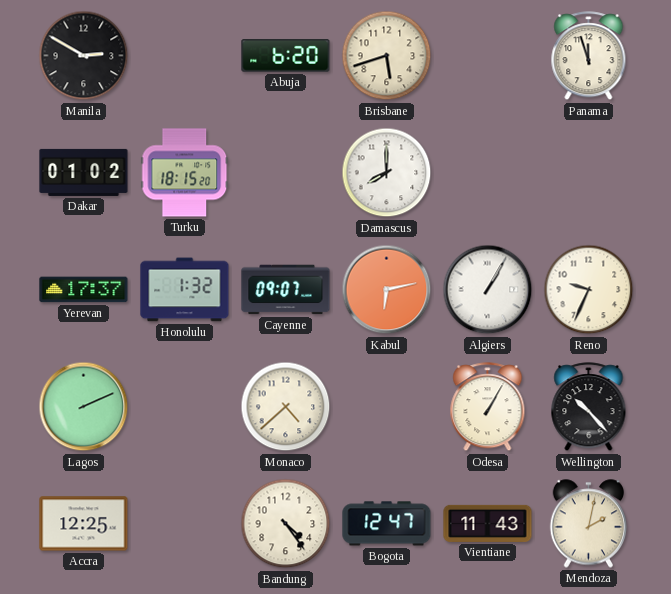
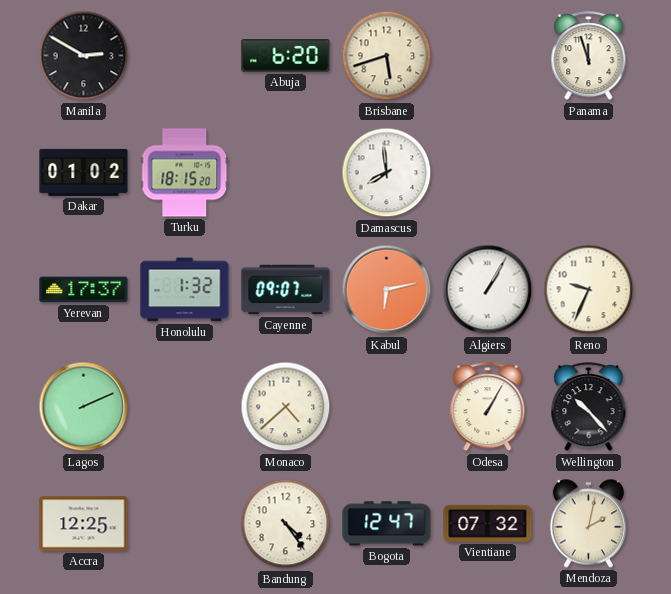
Damascus: 8:00 -> 7:59
Vientiane: 11:43 -> 07:32
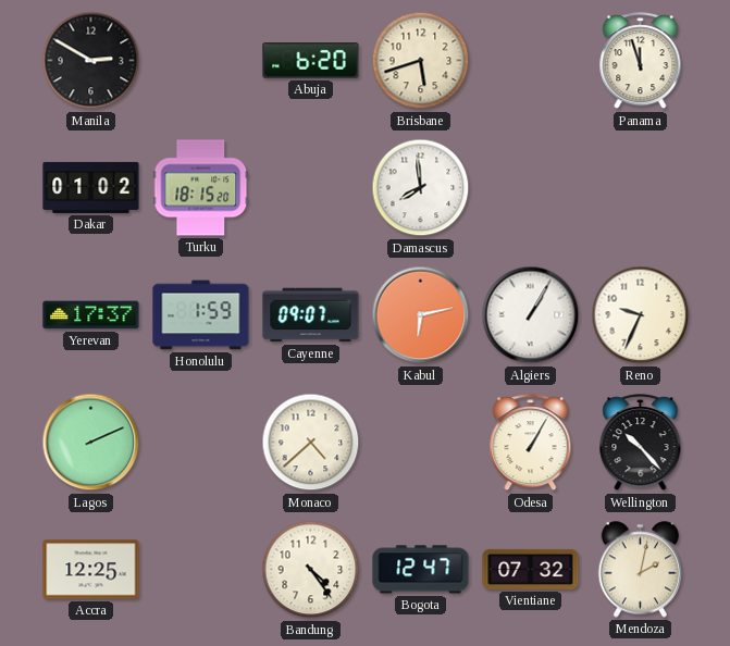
Honolulu: 1:32 -> 1:59
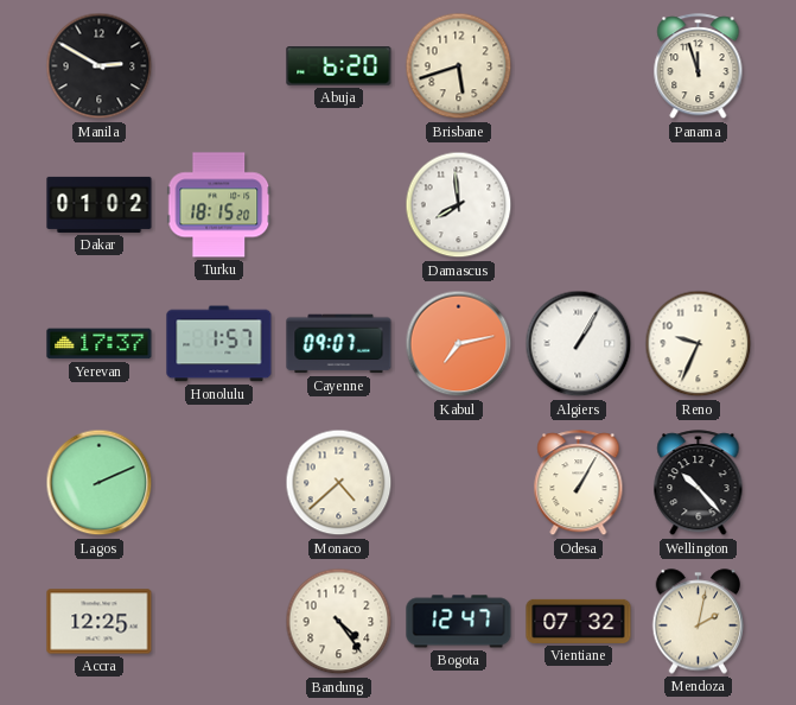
Honolulu: 1:59 -> 1:57
Kabul: 6:13 -> 7:13
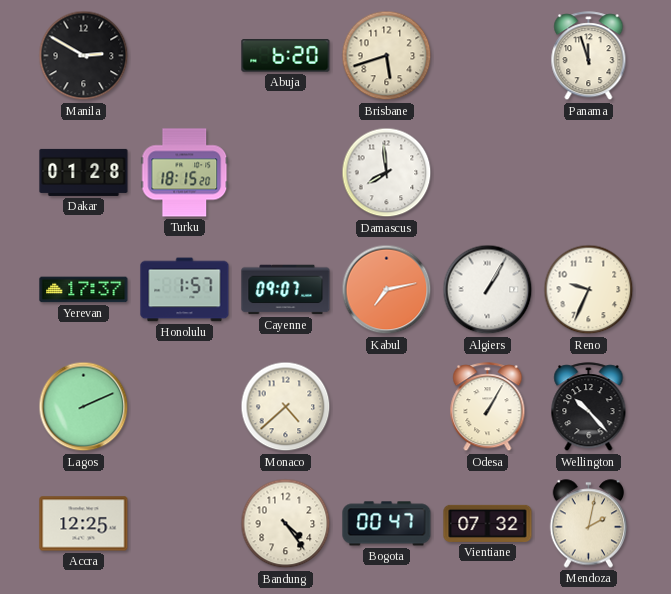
Dakar: 01:02 -> 01:28
Bogota: 12:47 -> 00:47
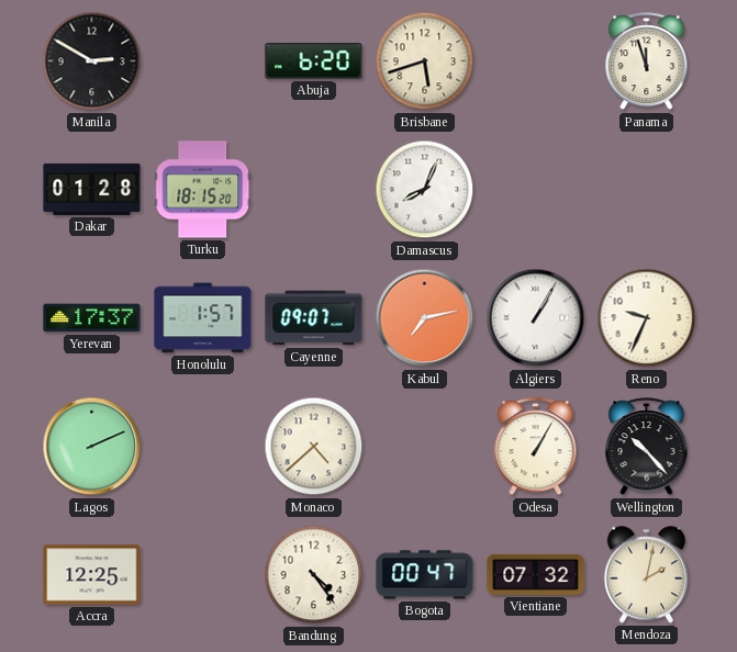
Damascus: 7:59 -> 8:04
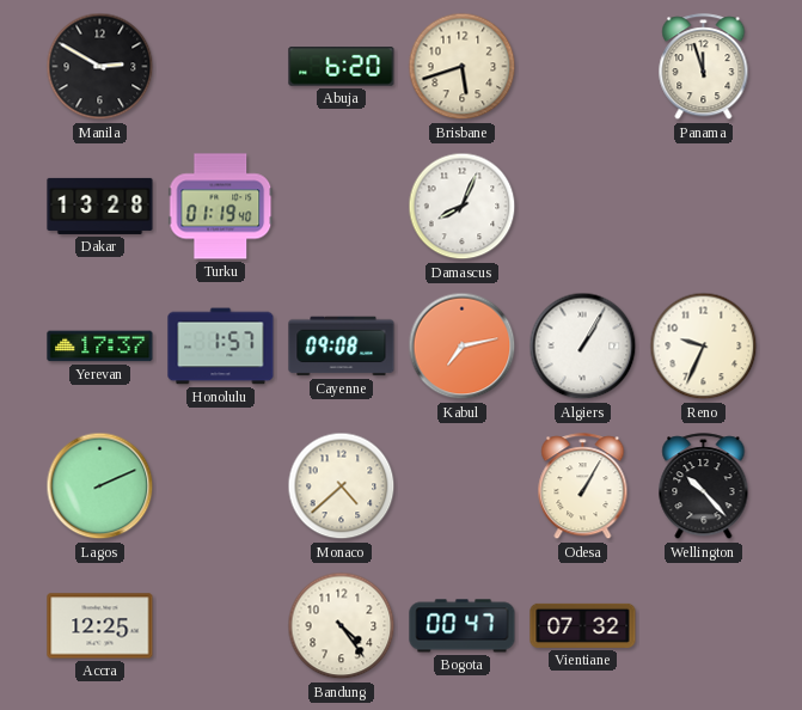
Dakar: 01:28 -> 13:28
Turku: 18:15 -> 01:19
Cayenne: 09:07 -> 09:08
Mendoza: 2:02 -> none
